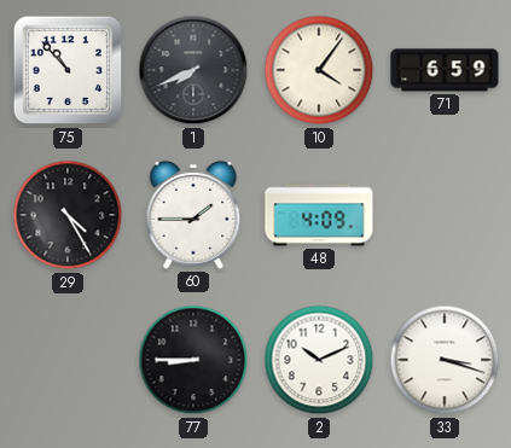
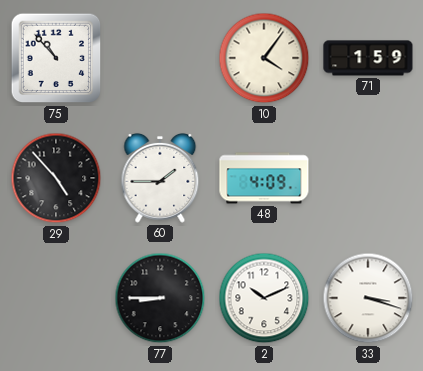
1: 7:41 -> none
71: 6:59 -> 1:59
29: 4:25 -> 4:53
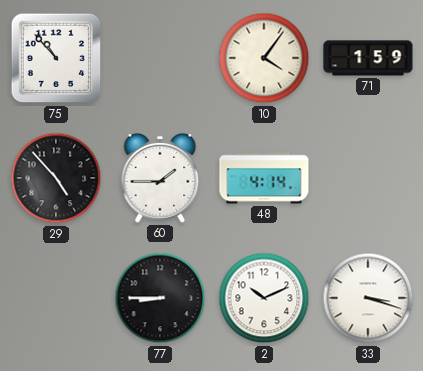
48: 4:09 -> 4:14
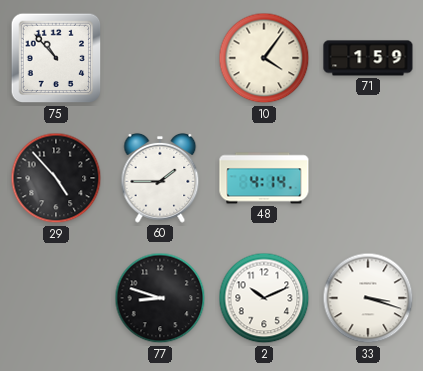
77: 8:45 -> 8:48
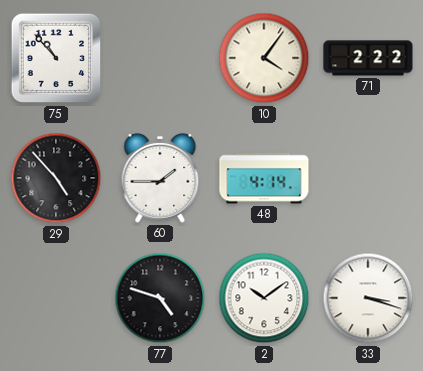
71: 1:59 -> 2:22
77: 8:48 -> 4:48
2: 10:11 -> 10:09
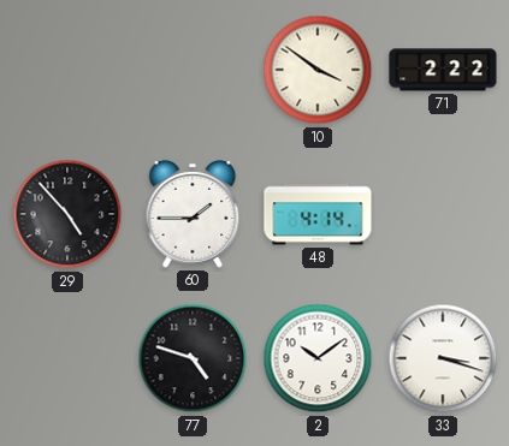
75: 10:53 -> none
10: 4:06 -> 3:51
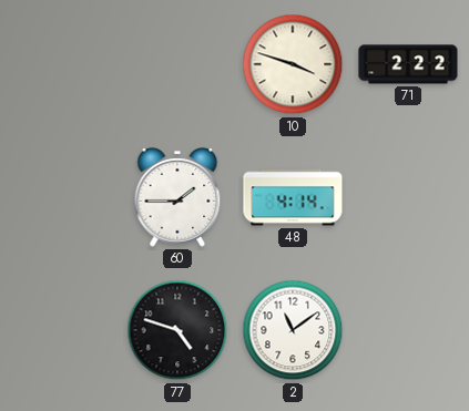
10: 3:51 -> 3:48
29: 4:53 -> none
2: 10:09 -> 11:09
33: 3:18 -> none
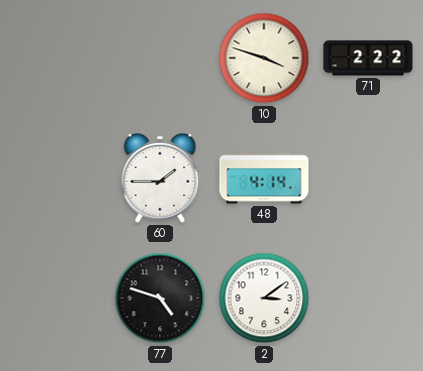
2: 11:09 -> 3:09
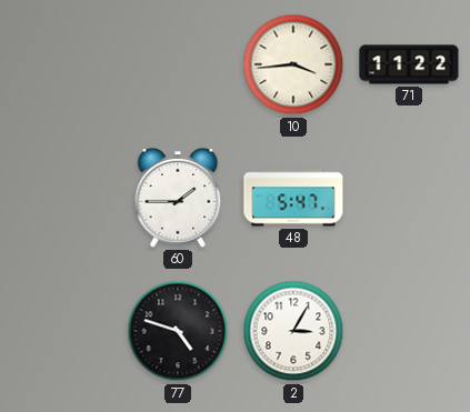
10: 3:48 -> 3:44
71: 2:22 -> 11:22
48: 4:14 -> 5:47
2: 3:09 -> 3:05
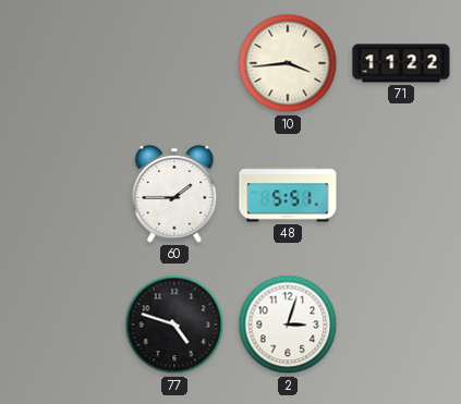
48: 5:47 -> 5:51
2: 3:05 -> 3:03
